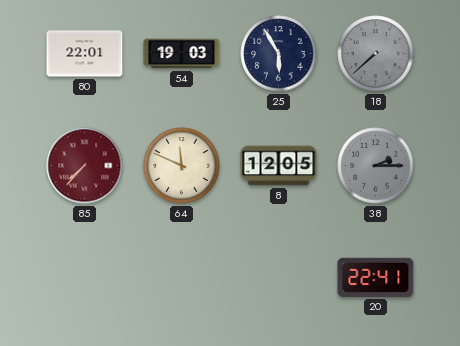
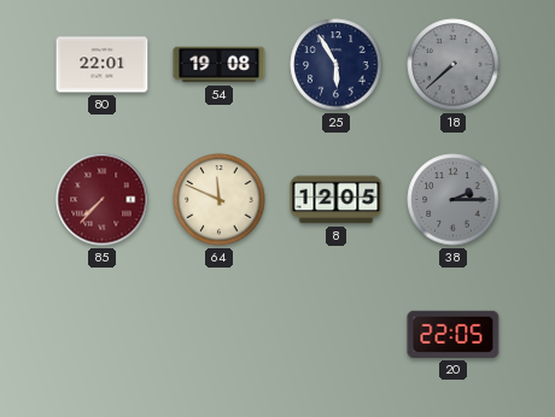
54: 19:03 -> 19:08
20: 22:41 -> 22:05
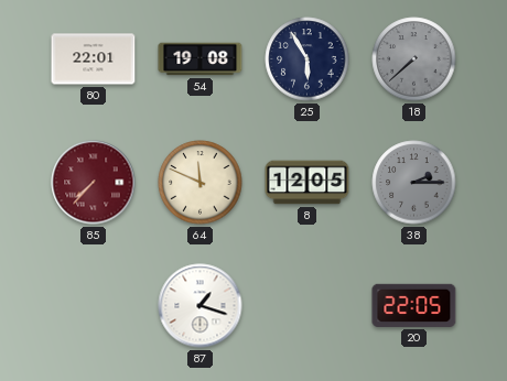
87: none -> 1:18
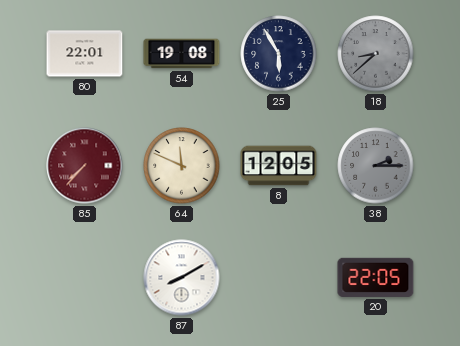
18: 7:38 -> 8:38
87: 1:18 -> 8:10
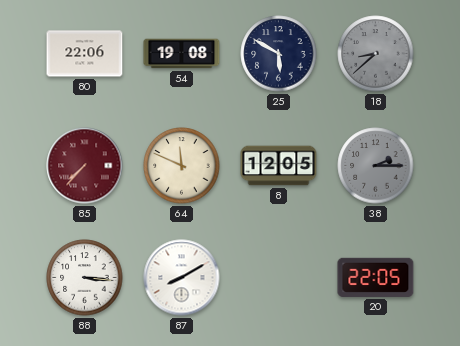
80: 22:01 -> 22:06
25: 5:55 -> 5:50
88: none -> 3:16
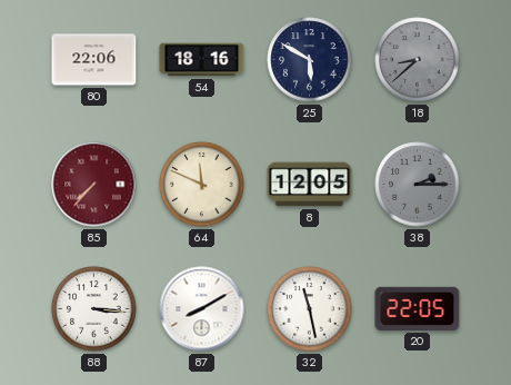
54: 19:08 -> 18:16
32: none -> 11:28
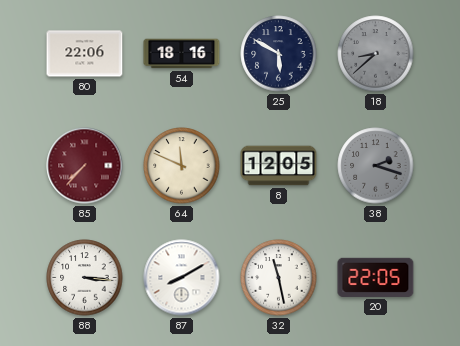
38: 2:15 -> 2:18
